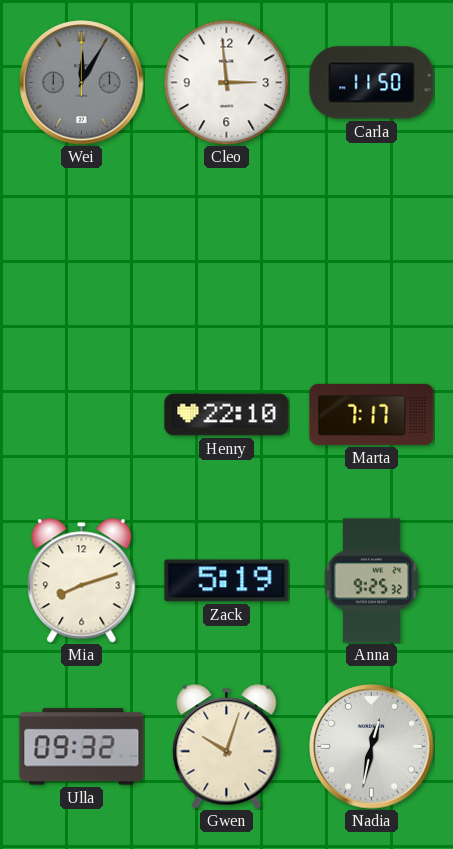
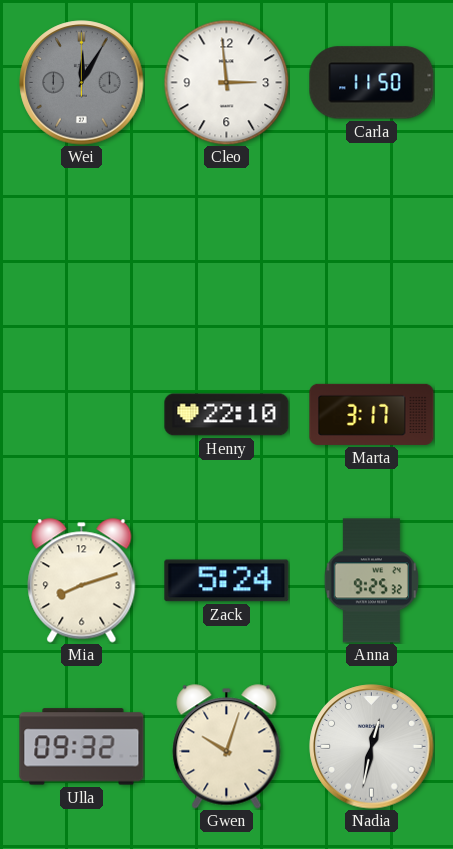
Marta: 7:17 -> 3:17
Zack: 5:19 -> 5:24
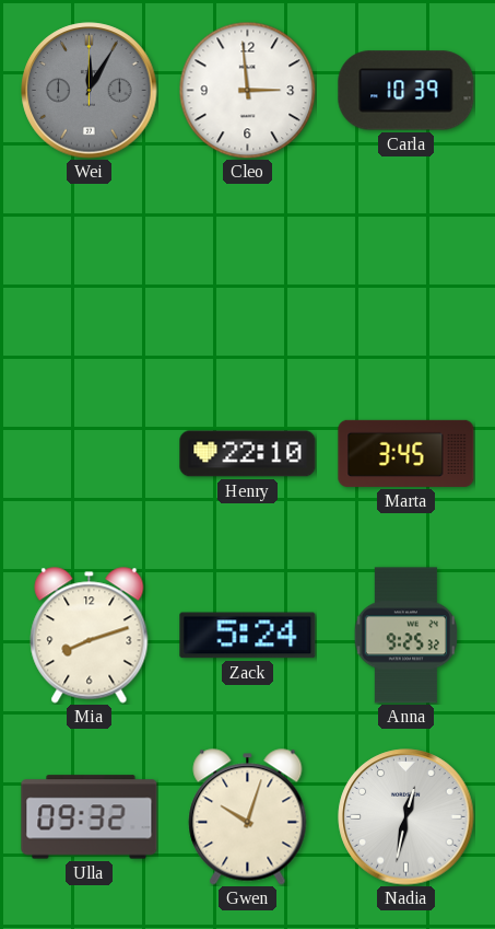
Carla: 11:50 -> 10:39
Marta: 3:17 -> 3:45
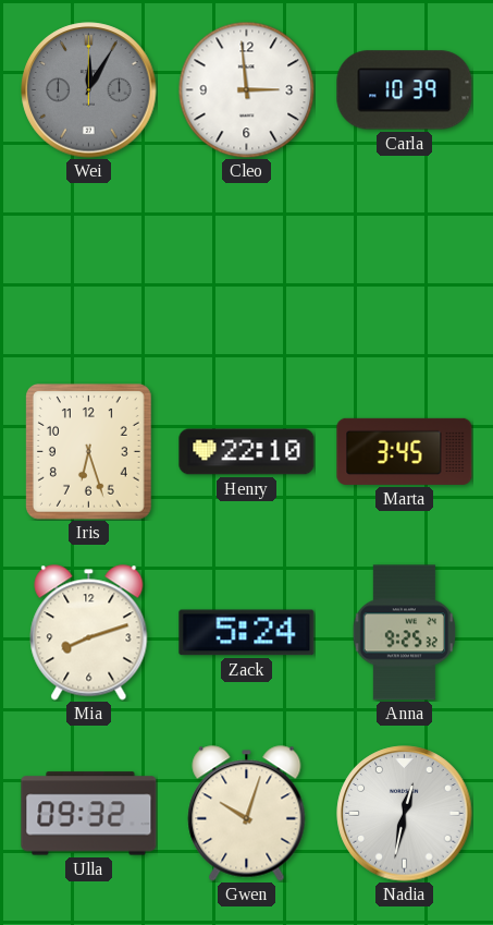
Iris: none -> 6:27
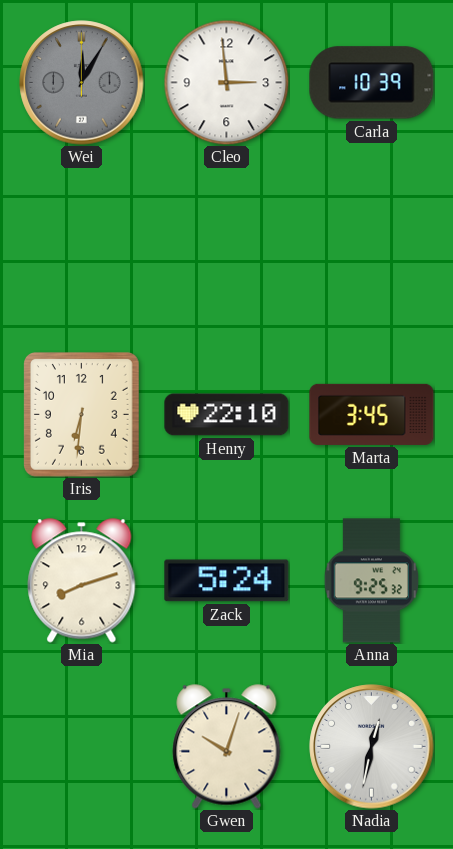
Iris: 6:27 -> 6:31
Ulla: 09:32 -> none
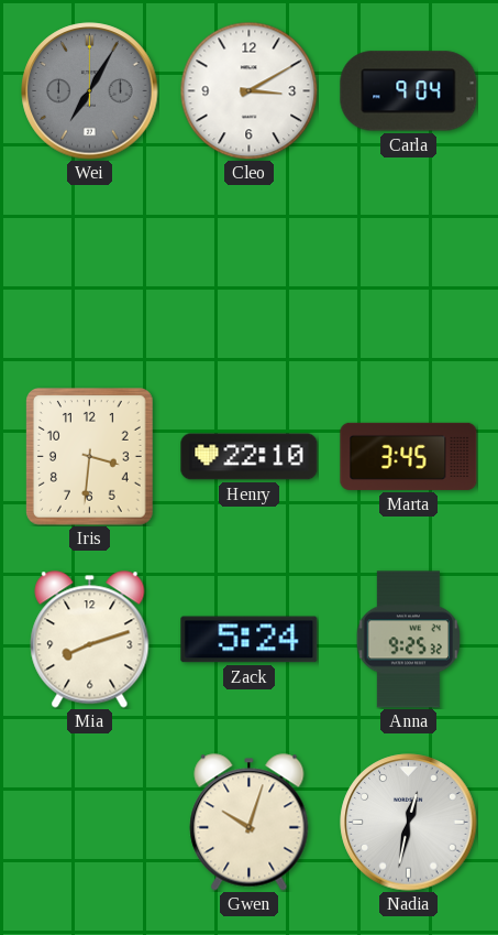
Wei: 12:05 -> 7:05
Cleo: 2:59 -> 3:10
Carla: 10:39 -> 9:04
Iris: 6:31 -> 3:31
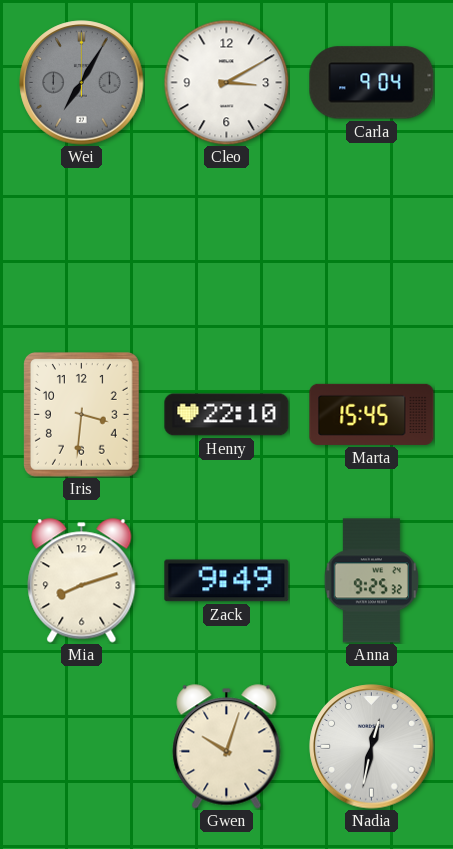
Marta: 3:45 -> 15:45
Zack: 5:24 -> 9:49
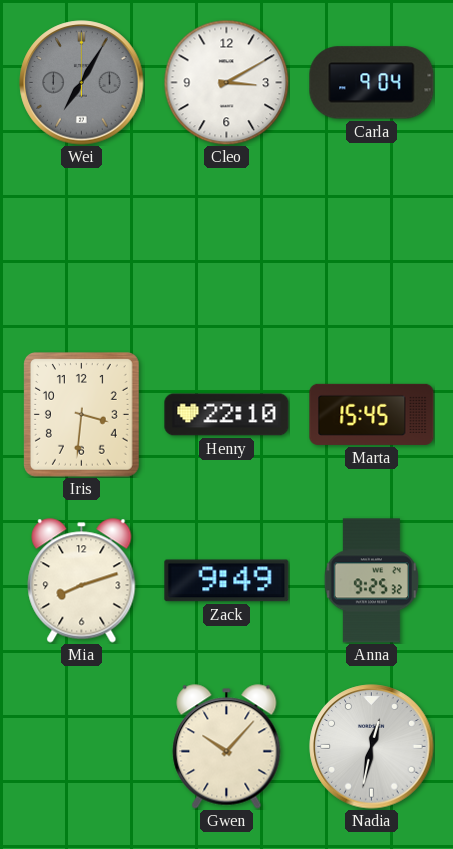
Gwen: 10:03 -> 10:07
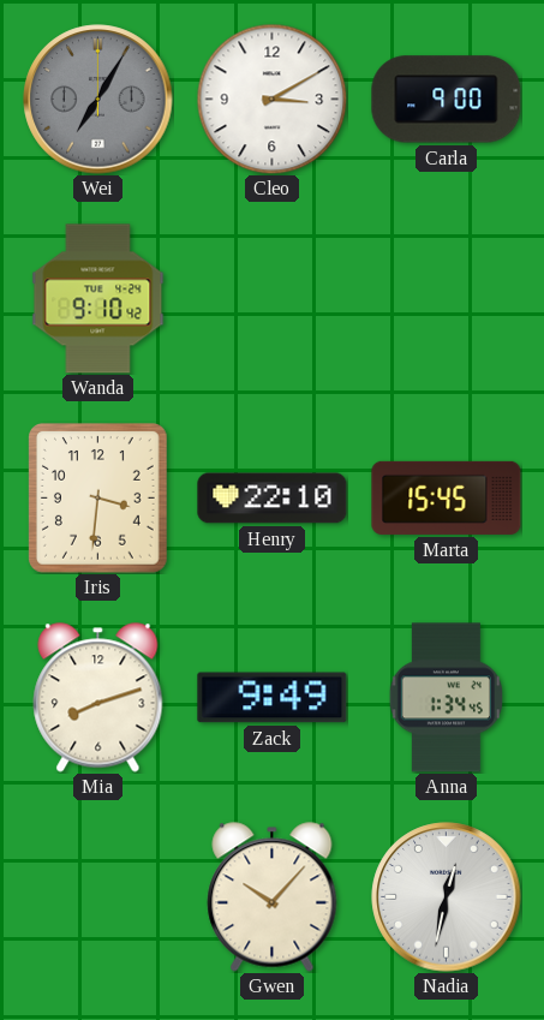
Carla: 9:04 -> 9:00
Wanda: none -> 9:10
Anna: 9:25 -> 1:34
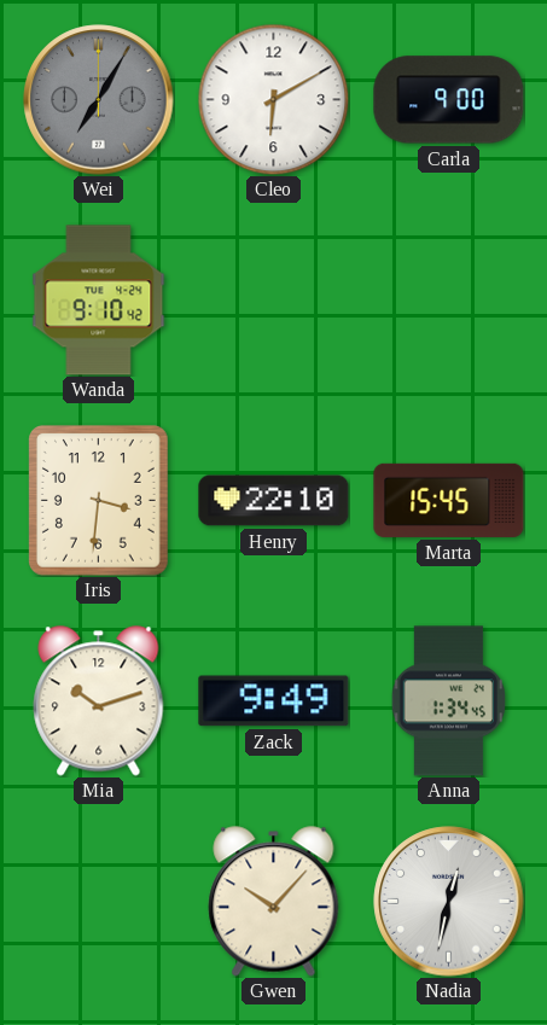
Cleo: 3:10 -> 6:10
Mia: 8:12 -> 10:12
